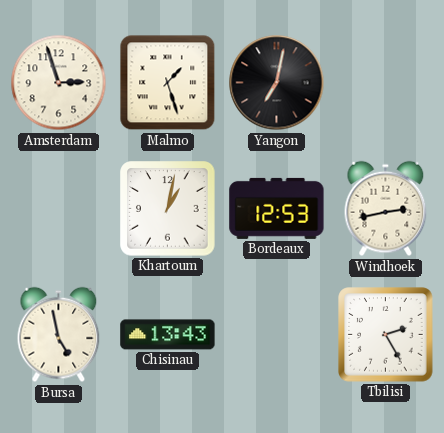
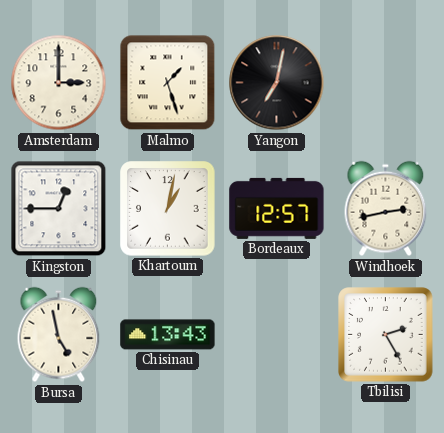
Amsterdam: 2:57 -> 3:00
Kingston: none -> 12:45
Bordeaux: 12:53 -> 12:57
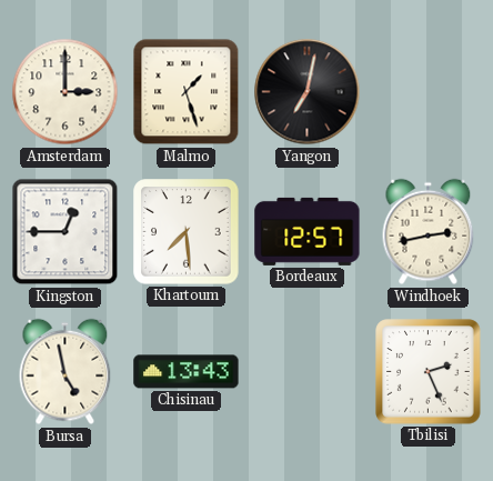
Khartoum: 1:02 -> 7:29
Tbilisi: 2:25 -> 2:26
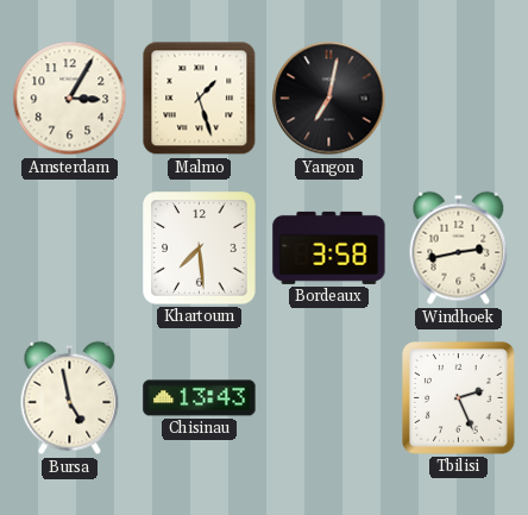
Amsterdam: 3:00 -> 3:05
Kingston: 12:45 -> none
Bordeaux: 12:57 -> 3:58
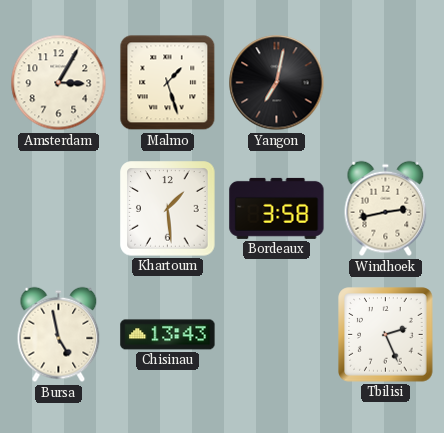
Khartoum: 7:29 -> 1:29
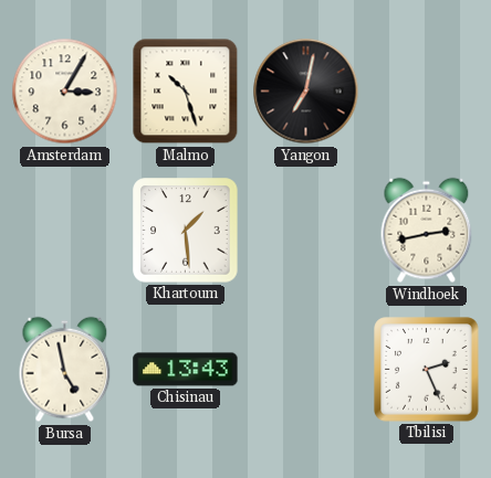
Malmo: 1:27 -> 10:27
Bordeaux: 3:58 -> none
